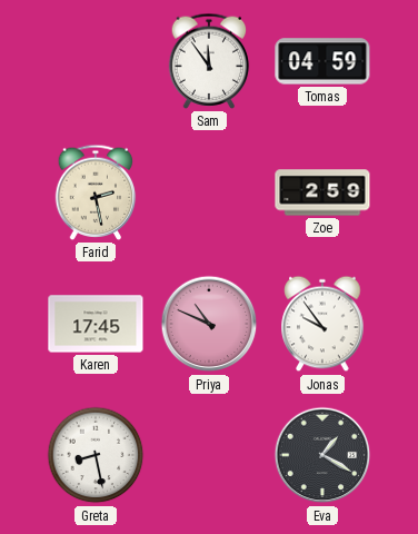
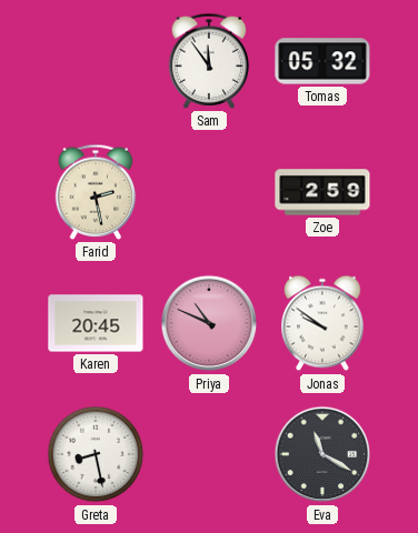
Tomas: 04:59 -> 05:32
Karen: 17:45 -> 20:45
Jonas: 9:54 -> 9:51
Eva: 1:20 -> 11:20
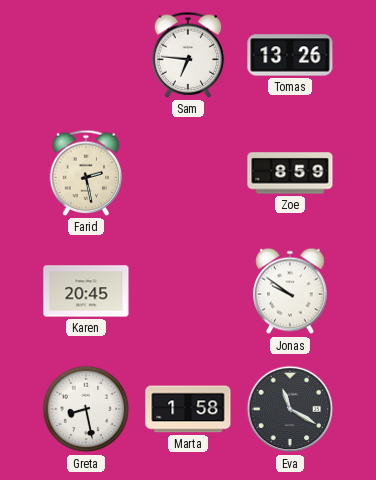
Sam: 11:54 -> 6:46
Tomas: 05:32 -> 13:26
Zoe: 2:59 -> 8:59
Priya: 10:49 -> none
Marta: none -> 1:58
